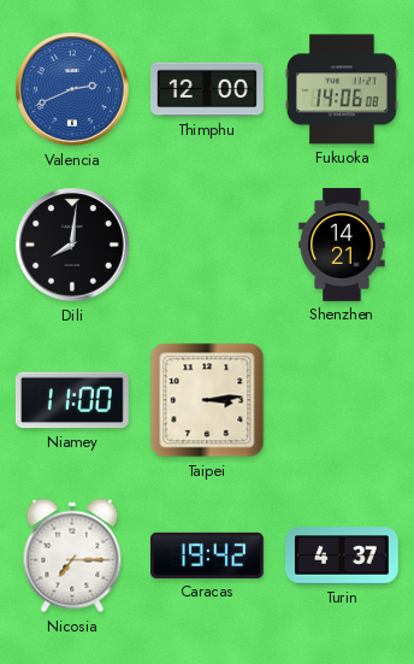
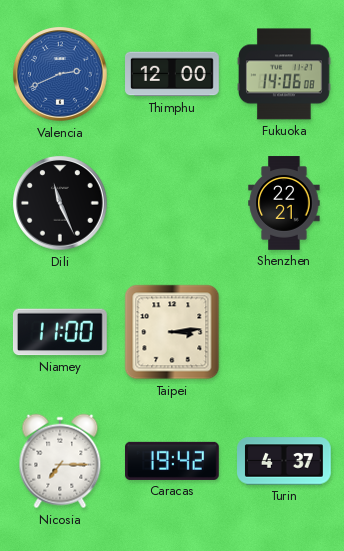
Dili: 8:01 -> 11:26
Shenzhen: 14:21 -> 22:21
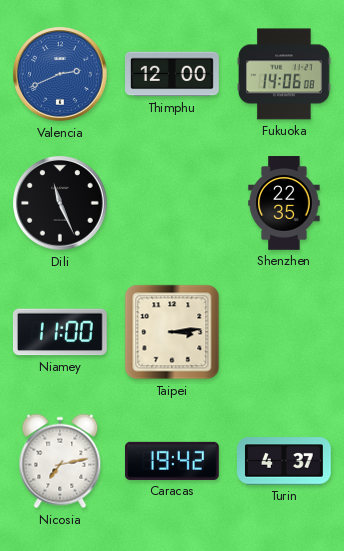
Shenzhen: 22:21 -> 22:35
Nicosia: 7:15 -> 7:13
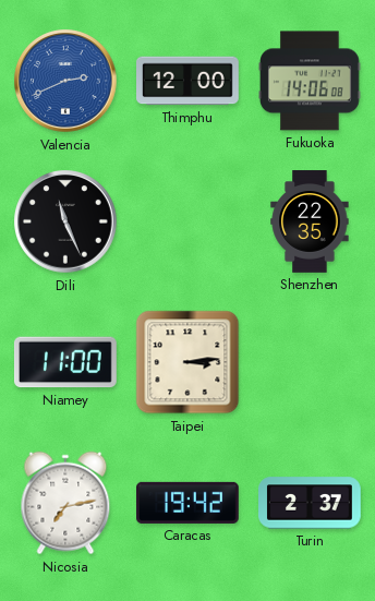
Turin: 4:37 -> 2:37
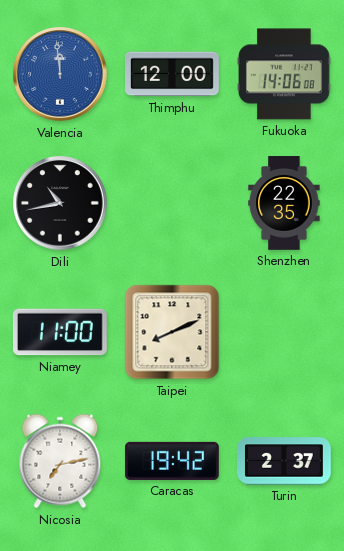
Valencia: 2:41 -> 11:59
Dili: 11:26 -> 10:43
Taipei: 3:14 -> 8:11
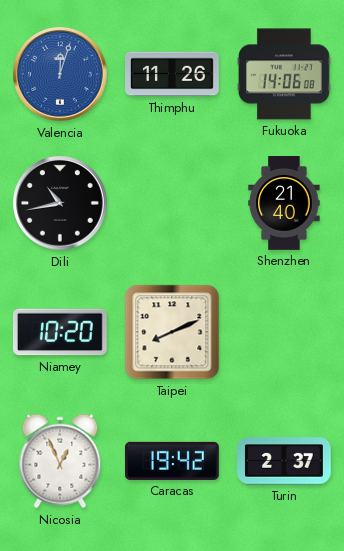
Valencia: 11:59 -> 12:03
Thimphu: 12:00 -> 11:26
Shenzhen: 22:35 -> 21:40
Niamey: 11:00 -> 10:20
Nicosia: 7:13 -> 12:56
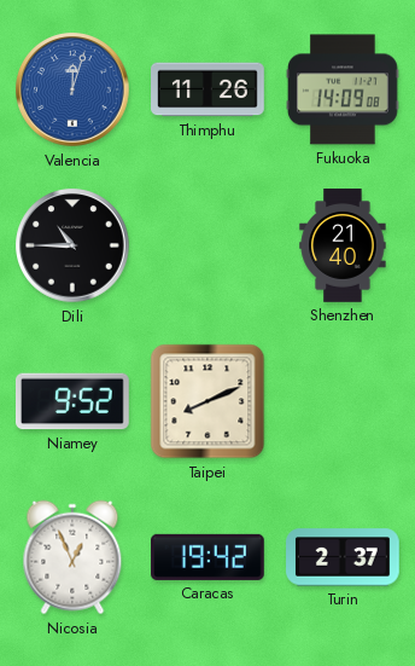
Fukuoka: 14:06 -> 14:09
Dili: 10:43 -> 10:45
Niamey: 10:20 -> 9:52
